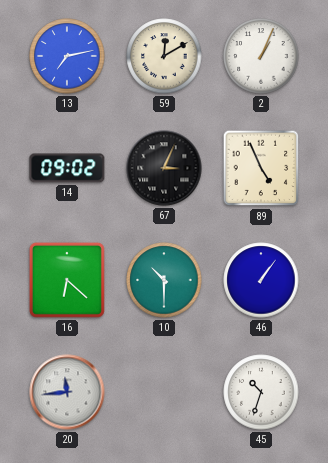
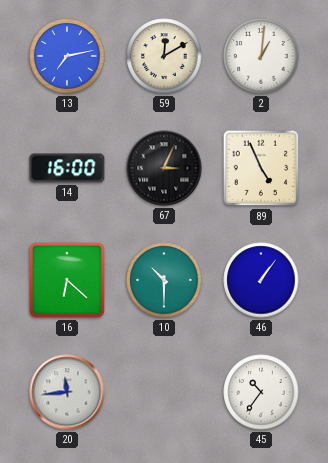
2: 1:04 -> 1:01
14: 09:02 -> 16:00
45: 10:33 -> 10:36
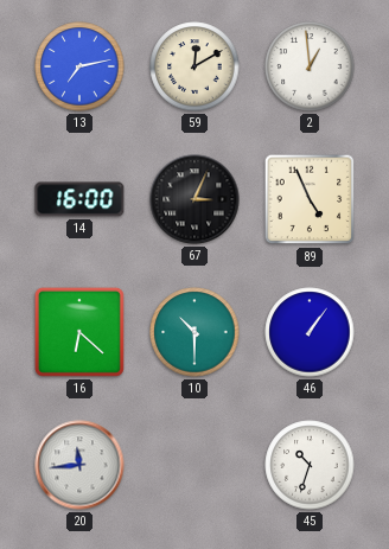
2: 1:01 -> 12:59
45: 10:36 -> 10:33
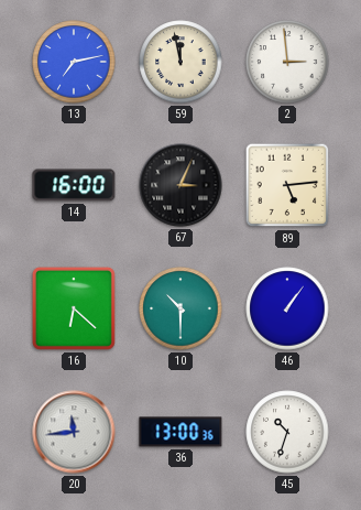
59: 12:10 -> 11:58
2: 12:59 -> 2:59
89: 4:56 -> 5:14
36: none -> 13:00
